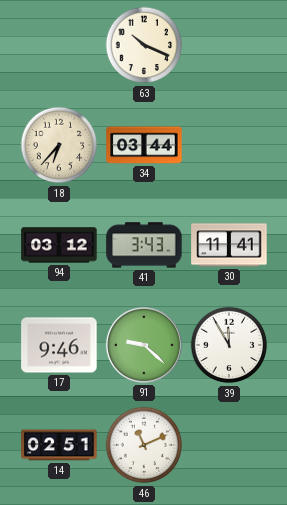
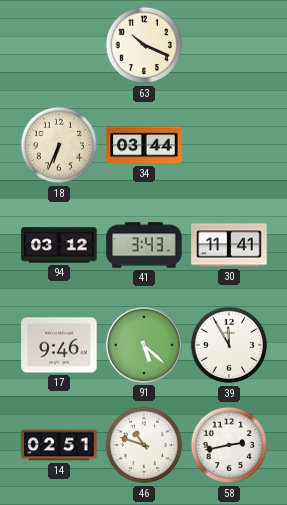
18: 6:37 -> 6:34
91: 9:22 -> 5:22
46: 11:11 -> 10:48
58: none -> 2:43
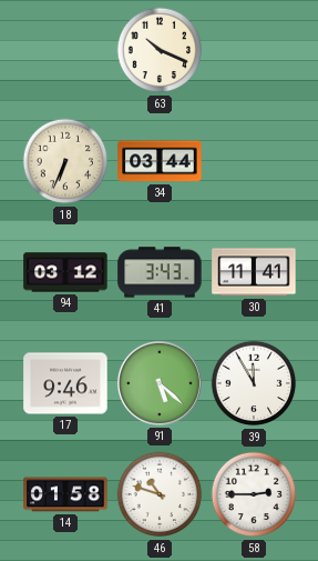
14: 02:51 -> 01:58
58: 2:43 -> 2:45
